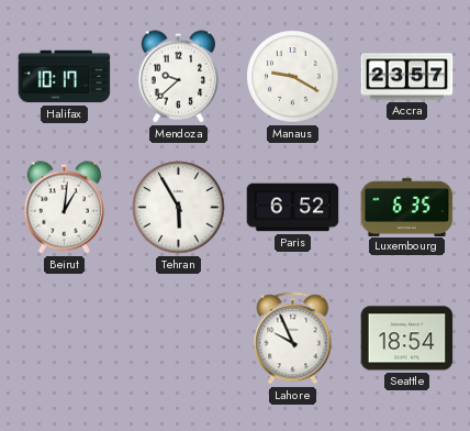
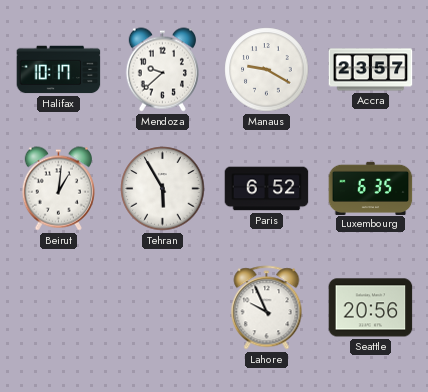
Seattle: 18:54 -> 20:56
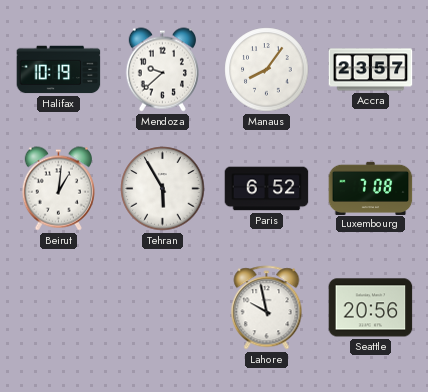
Halifax: 10:17 -> 10:19
Manaus: 9:20 -> 8:06
Luxembourg: 6:35 -> 7:08
Lahore: 9:56 -> 9:58
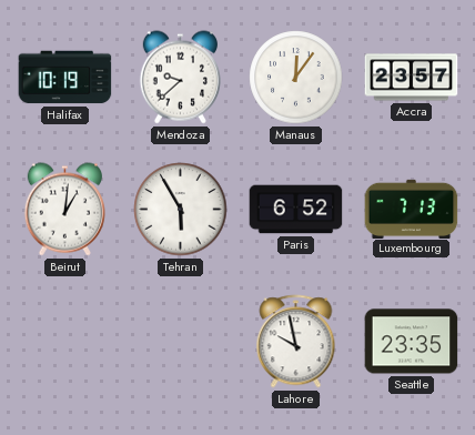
Manaus: 8:06 -> 12:06
Luxembourg: 7:08 -> 7:13
Seattle: 20:56 -> 23:35
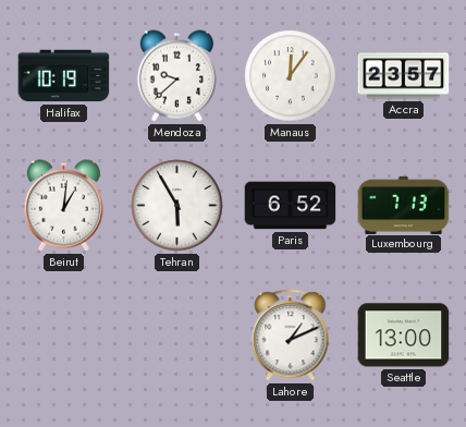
Lahore: 9:58 -> 1:11
Seattle: 23:35 -> 13:00
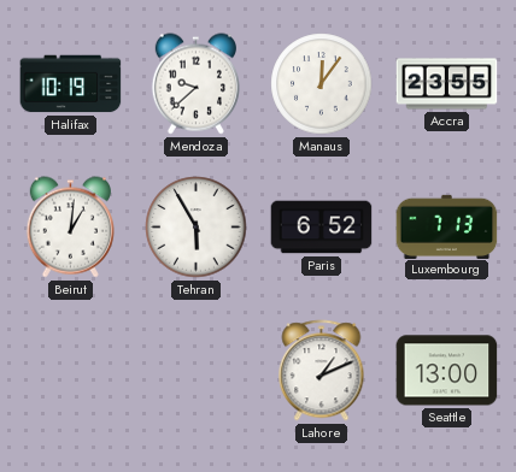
Accra: 23:57 -> 23:55
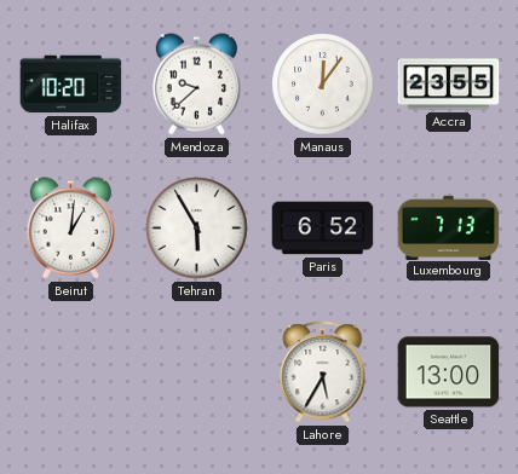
Halifax: 10:19 -> 10:20
Lahore: 1:11 -> 5:35
